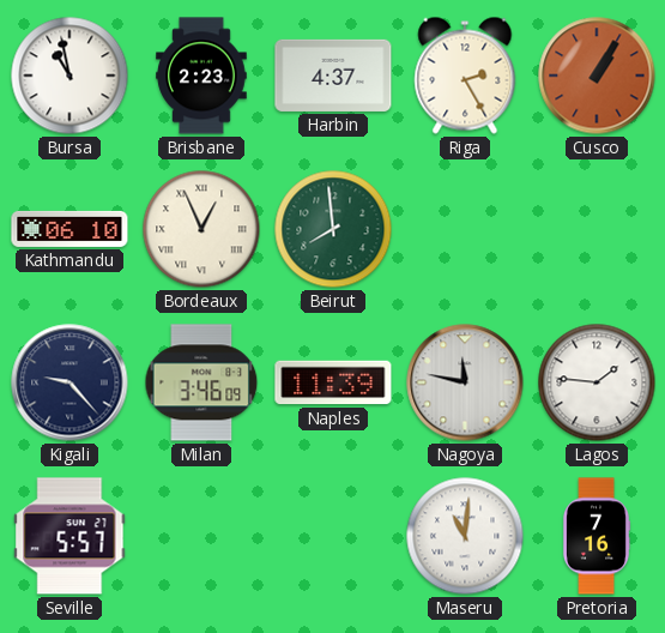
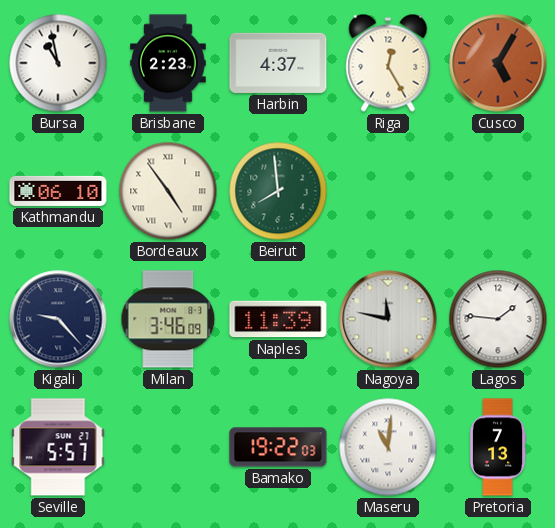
Riga: 2:25 -> 12:25
Cusco: 1:05 -> 5:05
Bordeaux: 12:56 -> 4:54
Bamako: none -> 19:22
Pretoria: 7:16 -> 7:13
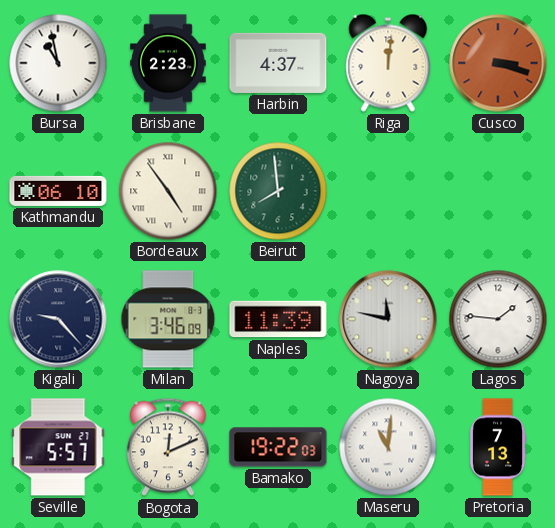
Riga: 12:25 -> 12:01
Cusco: 5:05 -> 3:18
Bogota: none -> 12:11
